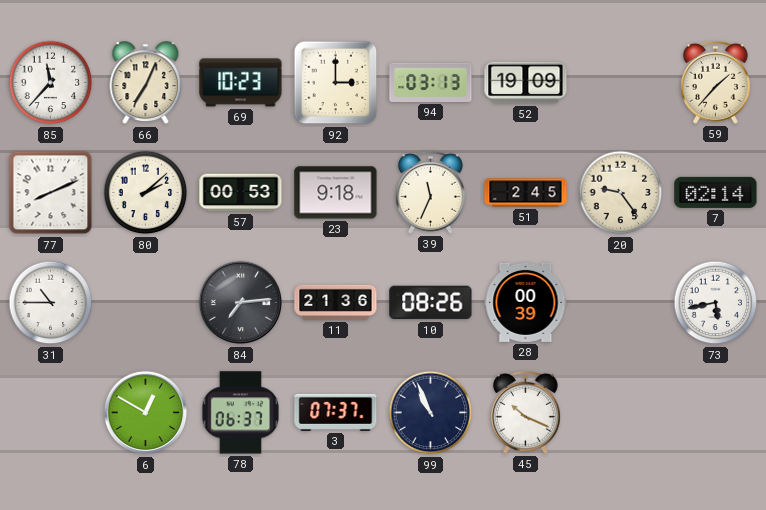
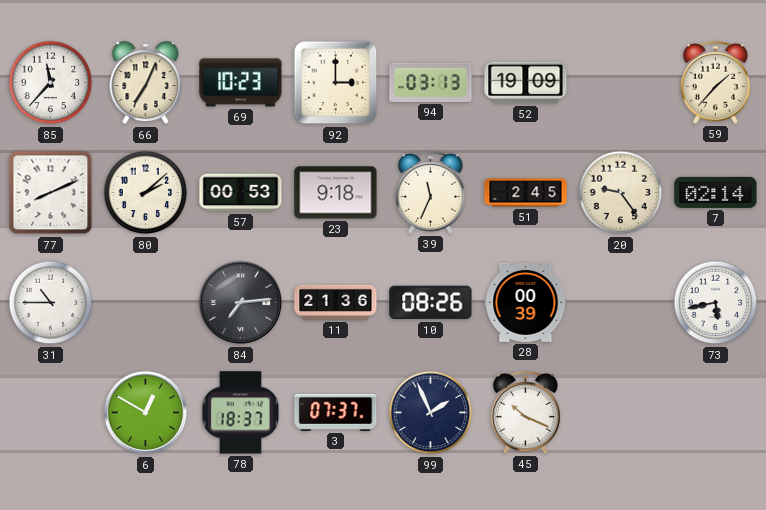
78: 06:37 -> 18:37
99: 10:56 -> 1:56
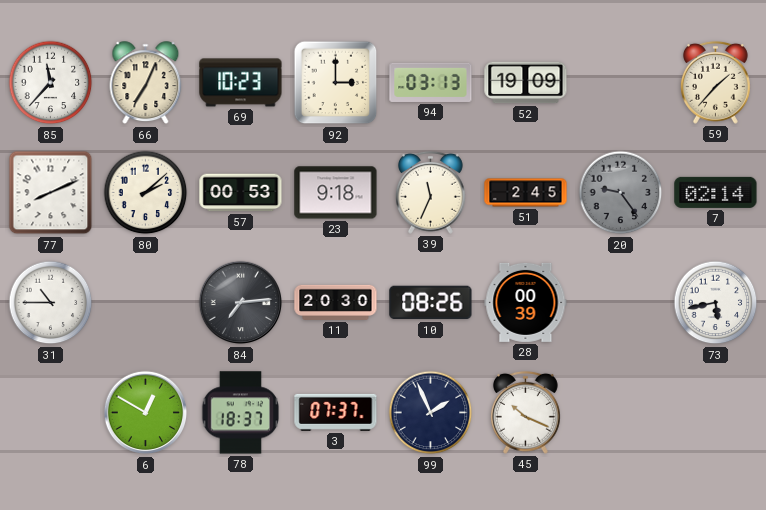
20 dial: cream -> grey
11: 21:36 -> 20:30
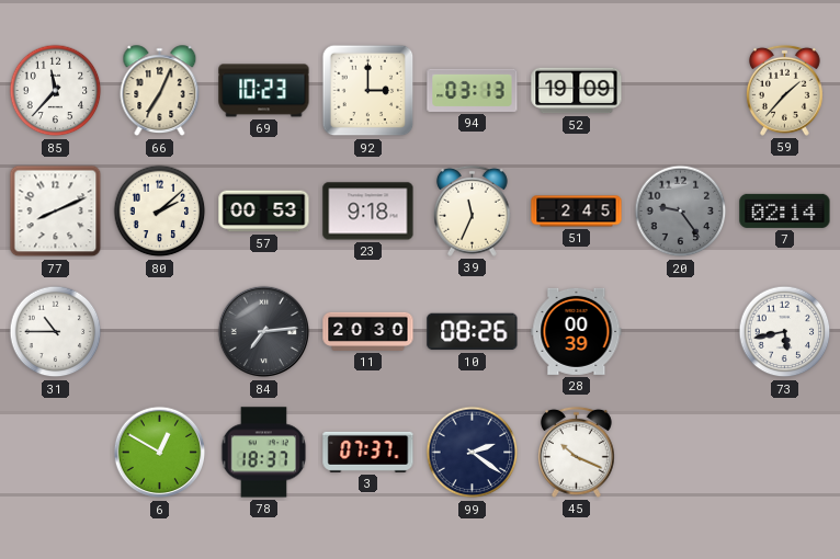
99: 1:56 -> 2:21
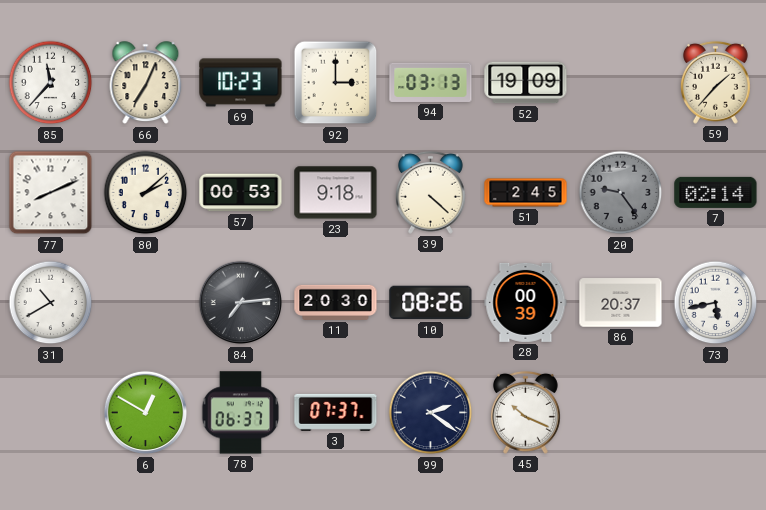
39: 11:34 -> 4:22
31: 10:45 -> 10:40
86: none -> 20:37
78: 18:37 -> 06:37
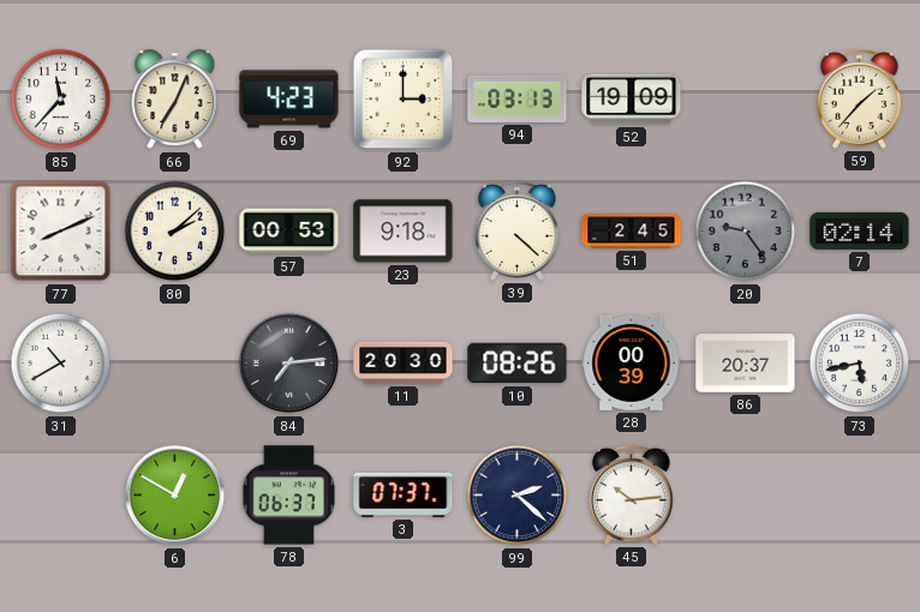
69: 10:23 -> 4:23
99: 2:21 -> 2:22
45: 10:19 -> 10:14
